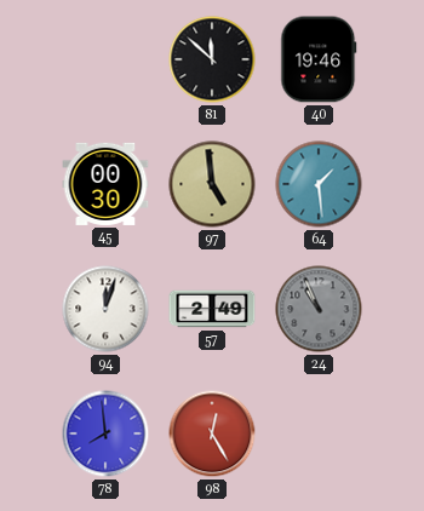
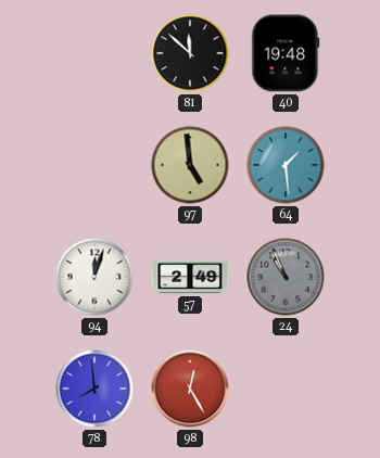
40: 19:46 -> 19:48
45: 00:30 -> none
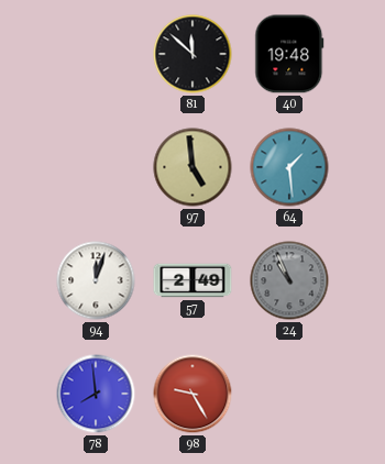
98: 12:25 -> 9:25
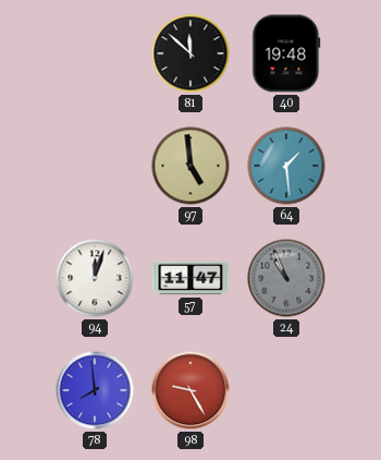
57: 2:49 -> 11:47
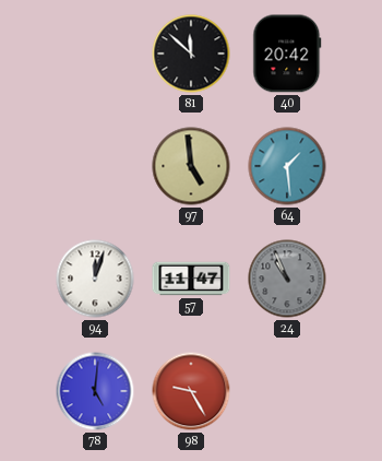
40: 19:48 -> 20:42
78: 7:59 -> 5:01
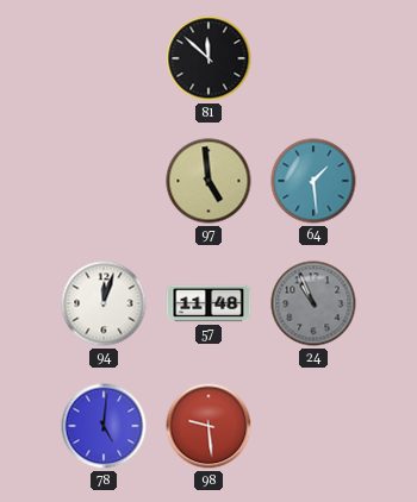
40: 20:42 -> none
57: 11:47 -> 11:48
98: 9:25 -> 9:29
